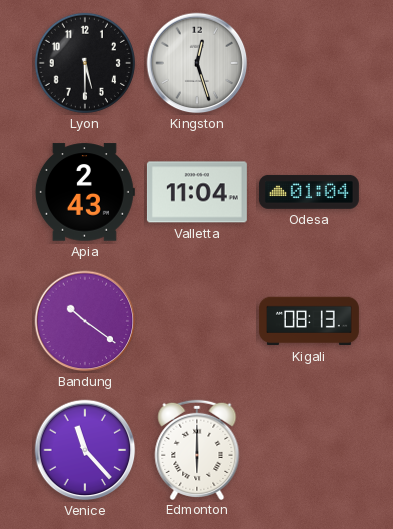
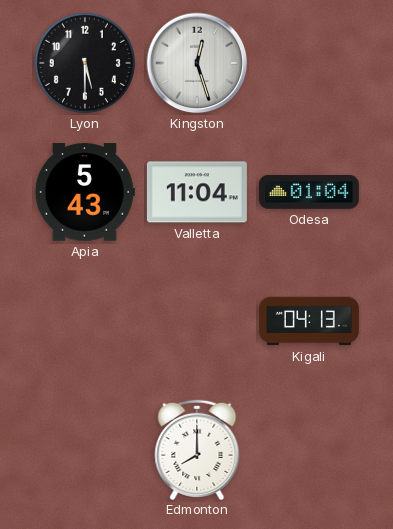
Apia: 2:43 -> 5:43
Bandung: 10:21 -> none
Kigali: 08:13 -> 04:13
Venice: 11:23 -> none
Edmonton: 6:00 -> 8:00
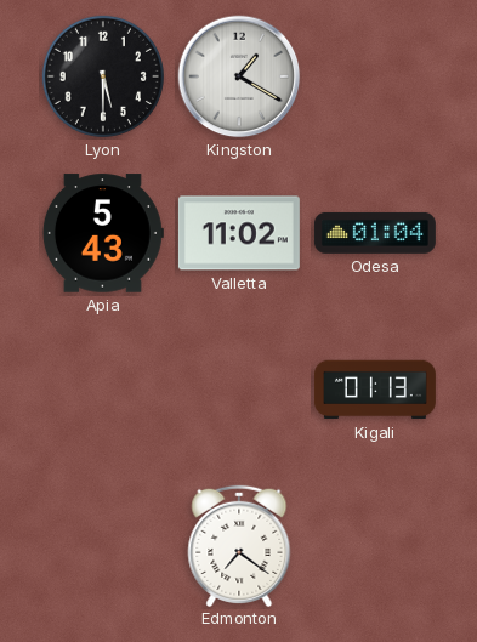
Kingston: 12:27 -> 1:20
Valletta: 11:04 -> 11:02
Kigali: 04:13 -> 01:13
Edmonton: 8:00 -> 7:21
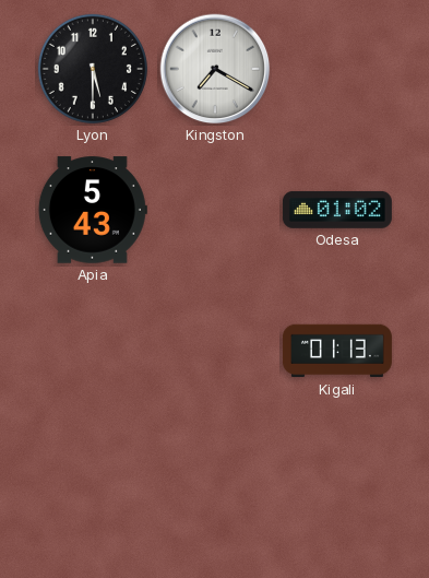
Kingston: 1:20 -> 7:20
Valletta: 11:02 -> none
Odesa: 01:04 -> 01:02
Edmonton: 7:21 -> none
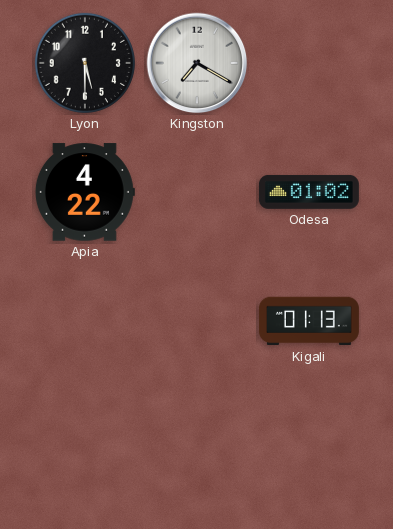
Apia: 5:43 -> 4:22
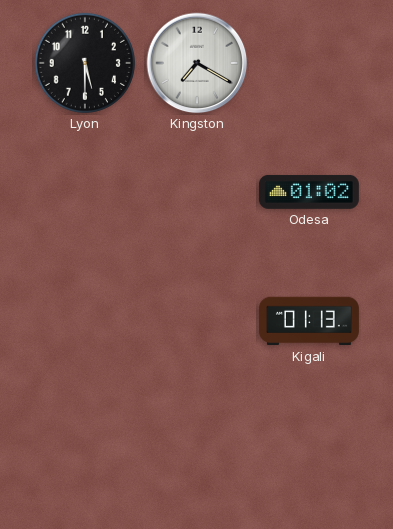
Apia: 4:22 -> none
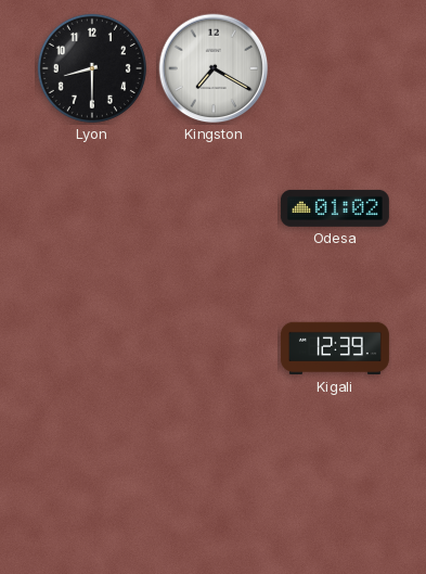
Lyon: 5:30 -> 8:30
Kigali: 01:13 -> 12:39
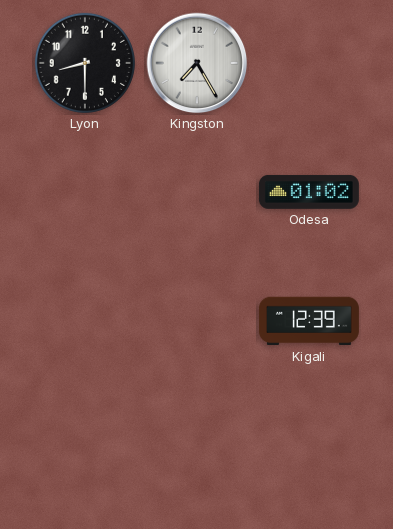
Kingston: 7:20 -> 7:25
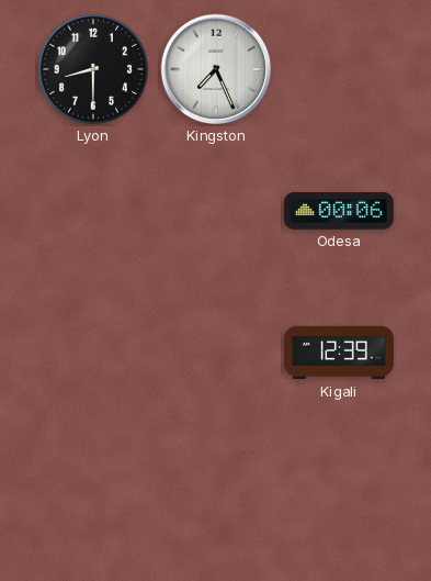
Kingston: 7:25 -> 7:26
Odesa: 01:02 -> 00:06
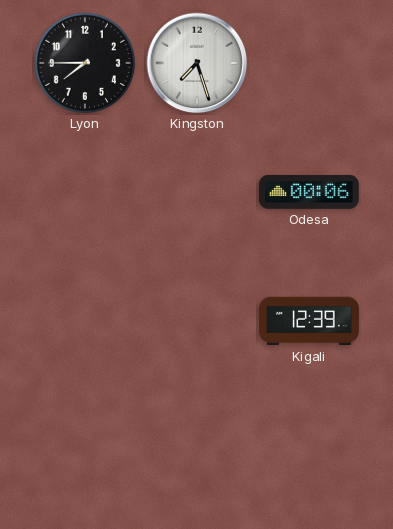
Lyon: 8:30 -> 7:45
Kingston: 7:26 -> 7:27
